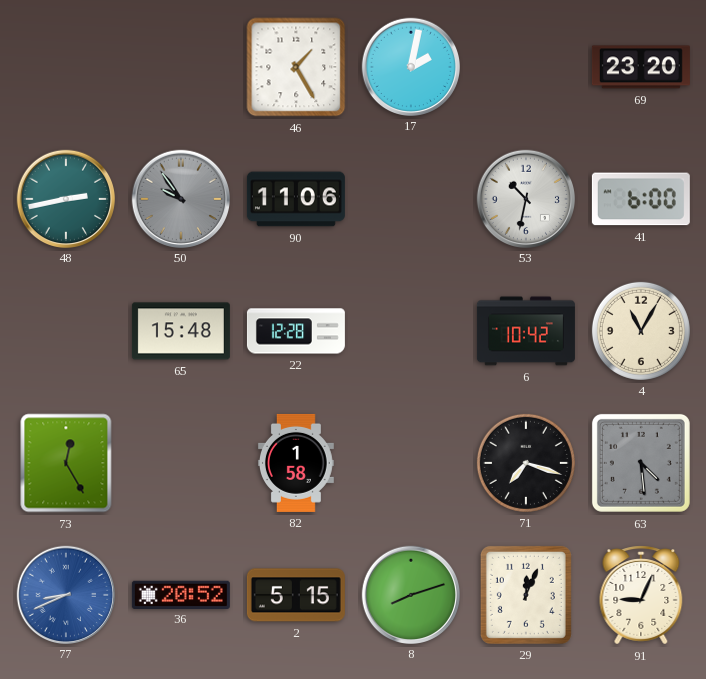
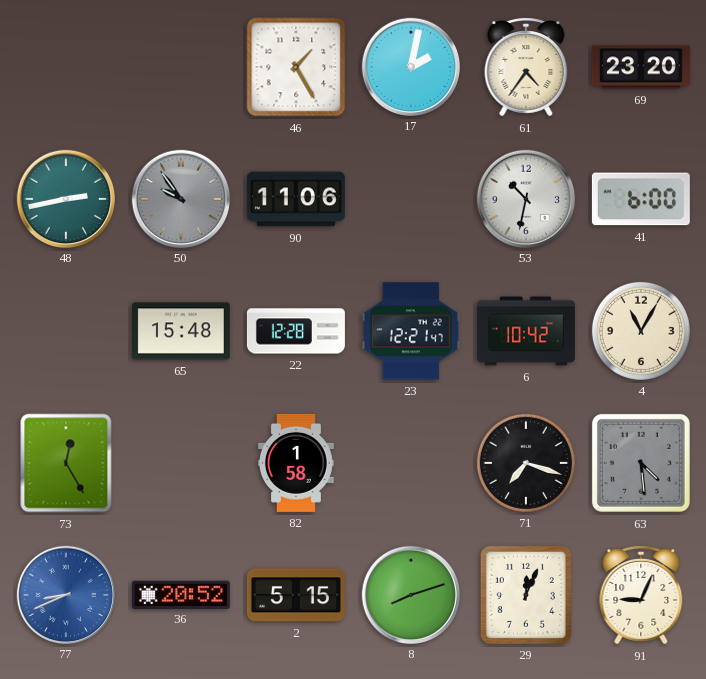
61: none -> 4:36
23: none -> 12:21
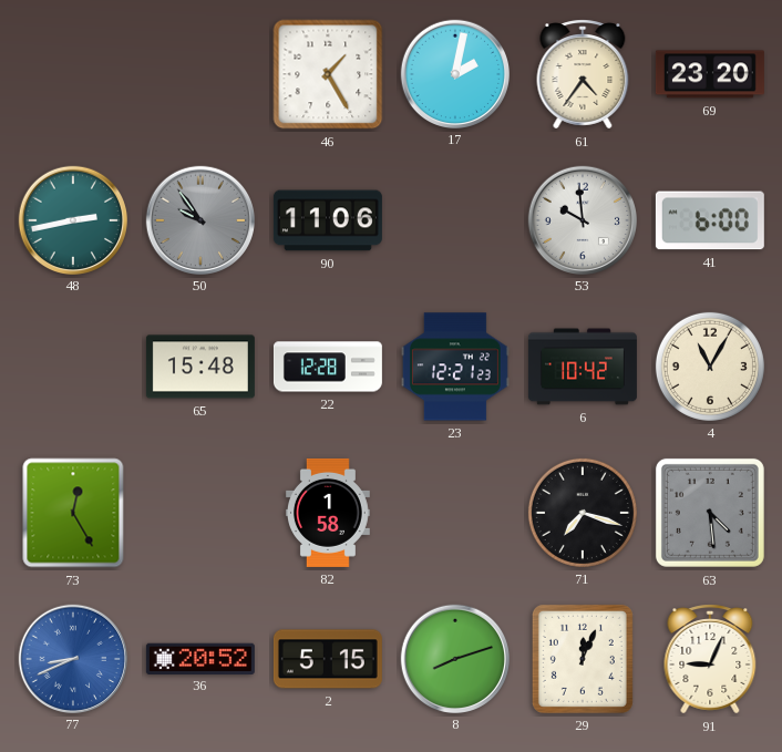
53: 10:32 -> 9:59
23: 12:21:47 -> 12:21:23
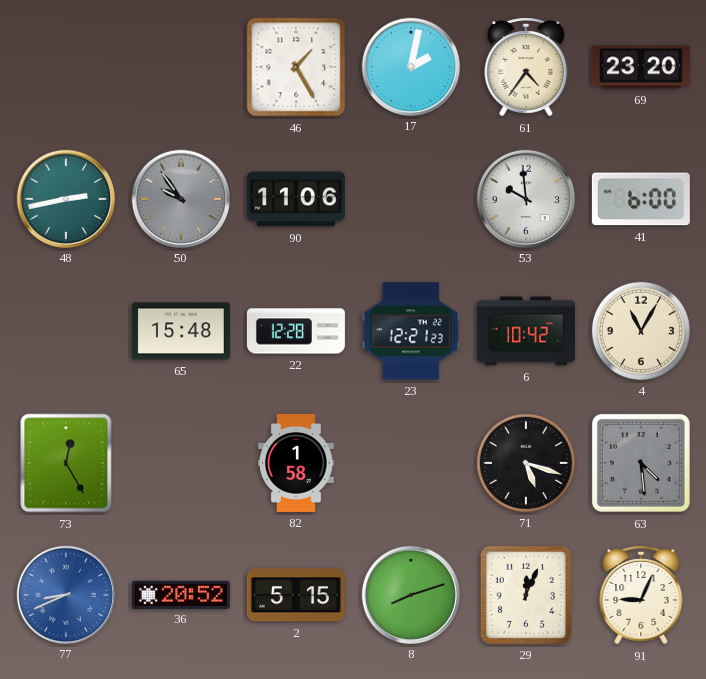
71: 7:18 -> 5:18
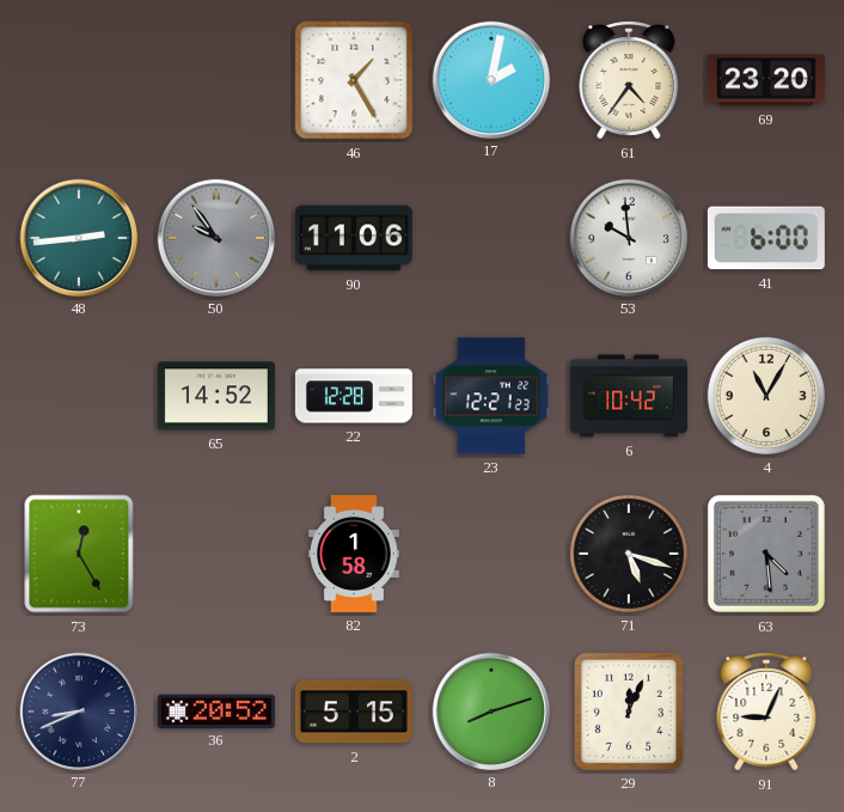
48: 2:43 -> 2:44
65: 15:48 -> 14:52
77 dial: blue -> navy
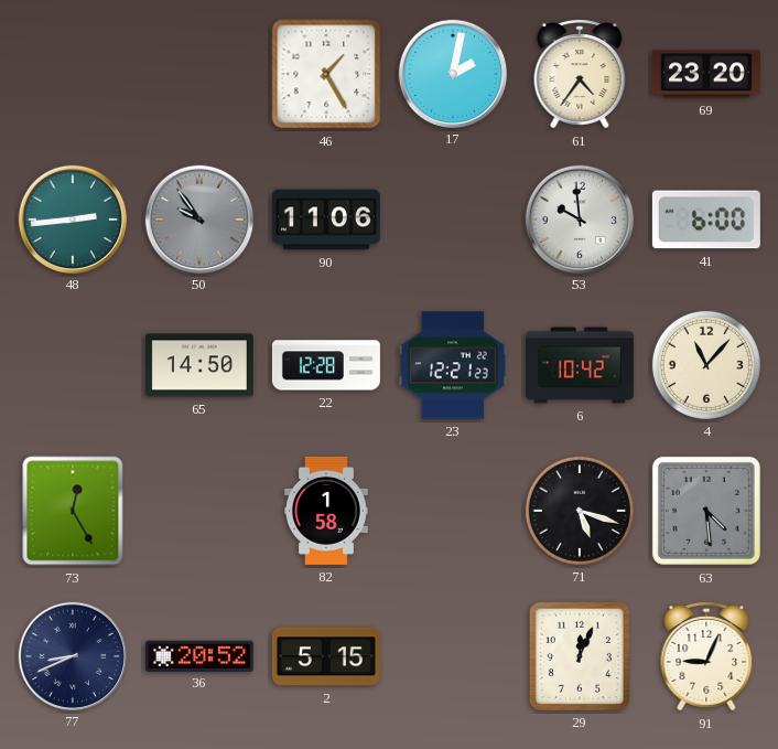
65: 14:52 -> 14:50
4: 11:05 -> 11:07
8: 8:12 -> none
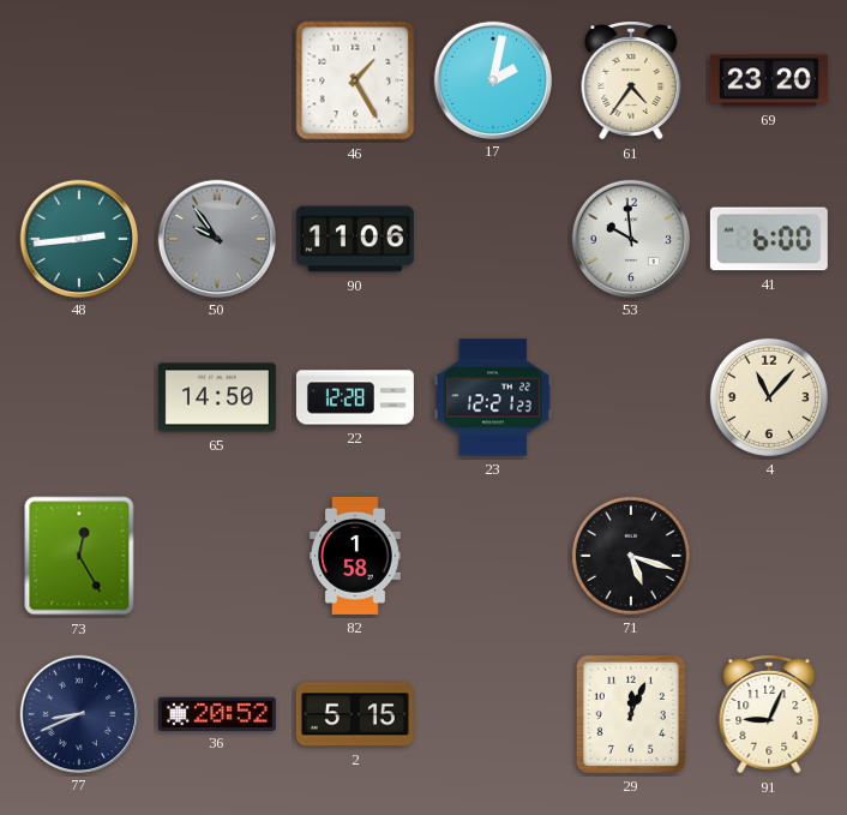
6: 10:42 -> none
63: 4:29 -> none
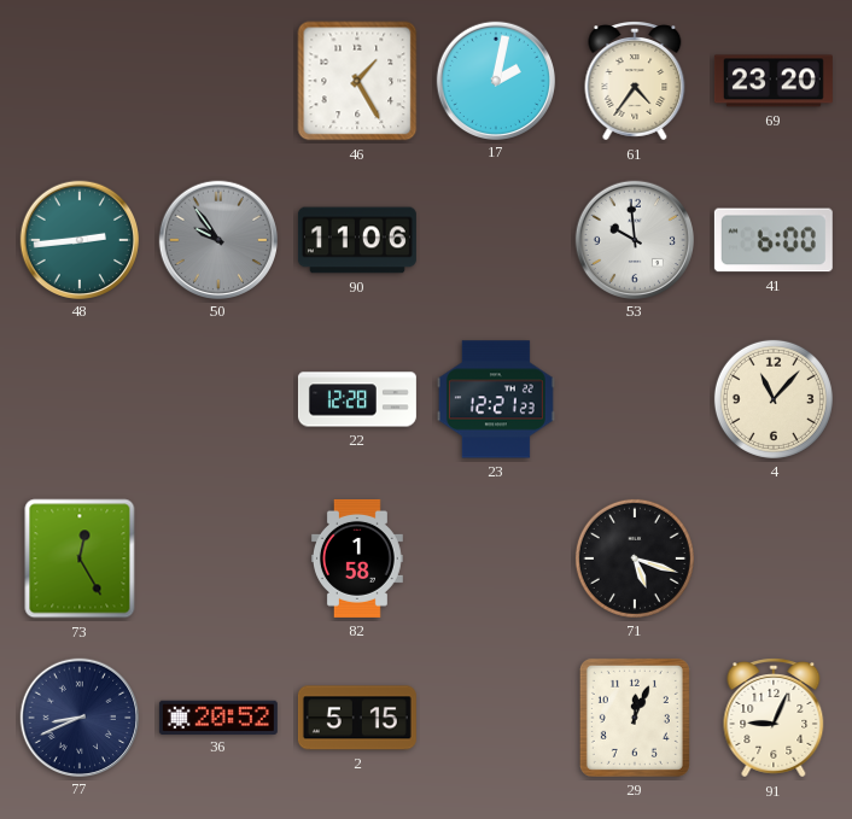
65: 14:50 -> none
